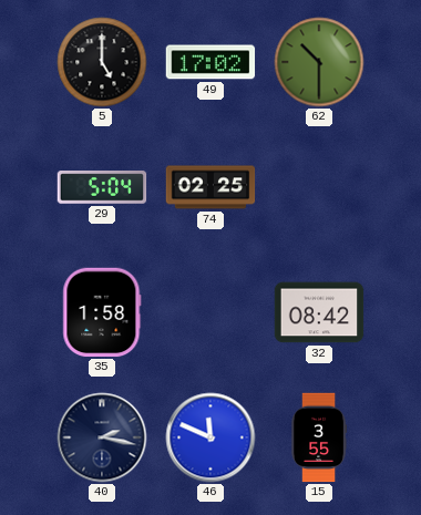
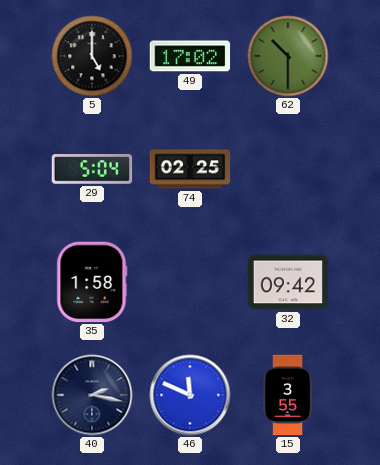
32: 08:42 -> 09:42
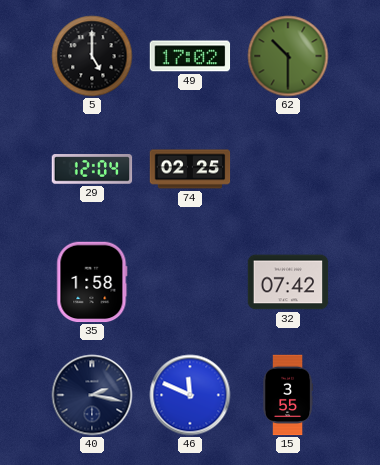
29: 5:04 -> 12:04
32: 09:42 -> 07:42
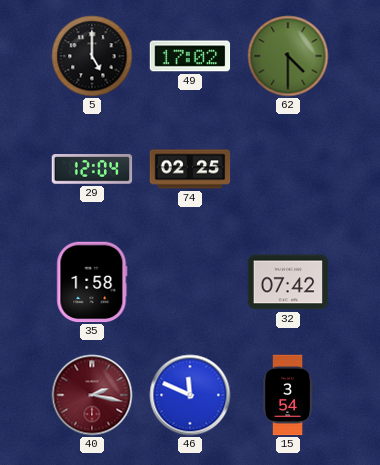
62: 10:30 -> 4:30
40 dial: navy -> burgundy
15: 3:55 -> 3:54
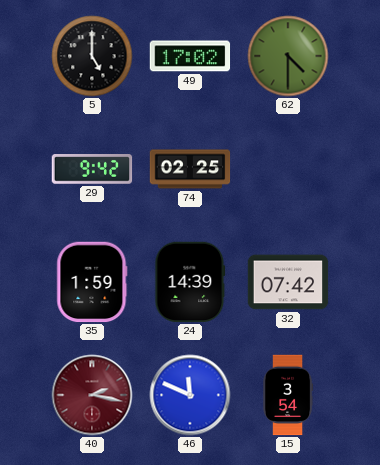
29: 12:04 -> 9:42
35: 1:58 -> 1:59
24: none -> 14:39
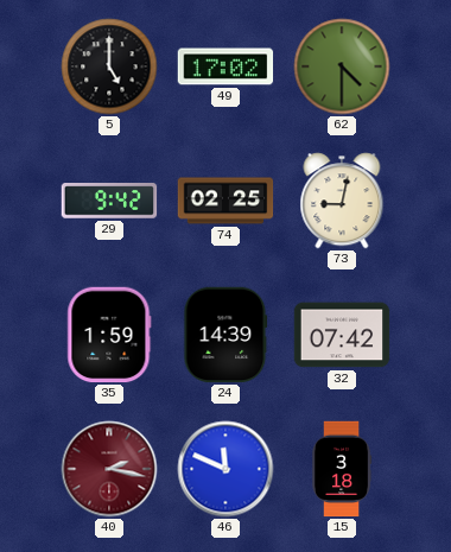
73: none -> 9:02
15: 3:54 -> 3:18
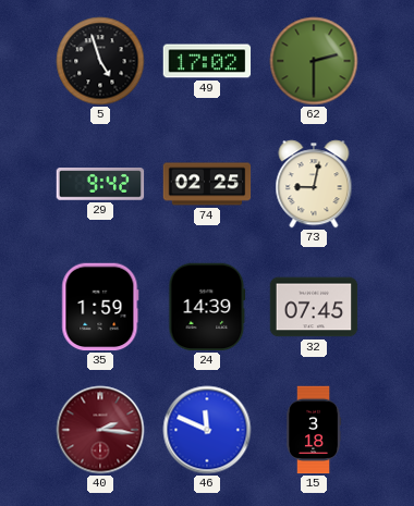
5: 5:00 -> 4:57
62: 4:30 -> 2:30
32: 07:42 -> 07:45
40: 2:17 -> 2:16
